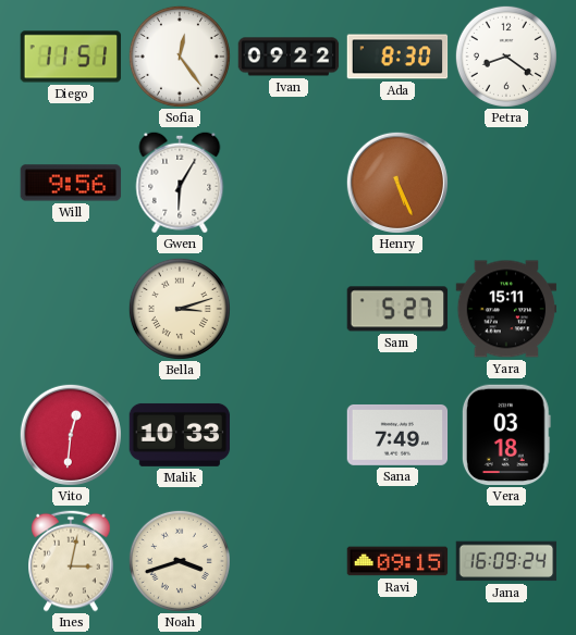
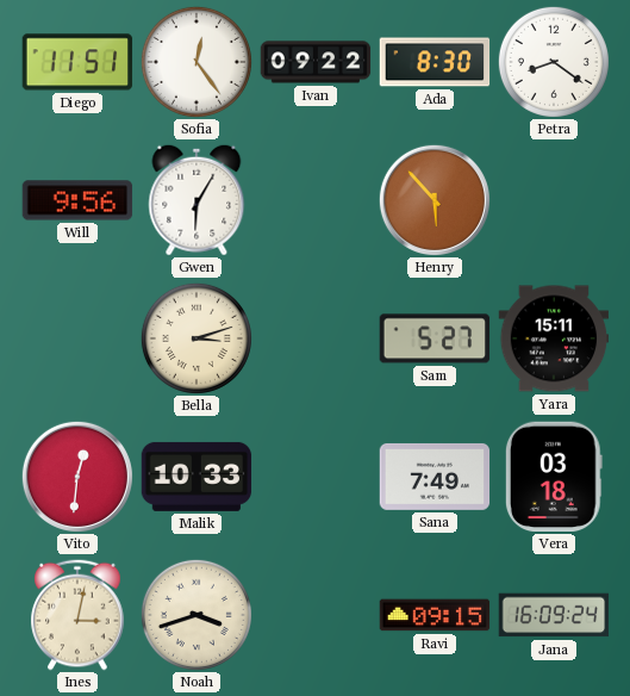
Henry: 5:26 -> 5:53
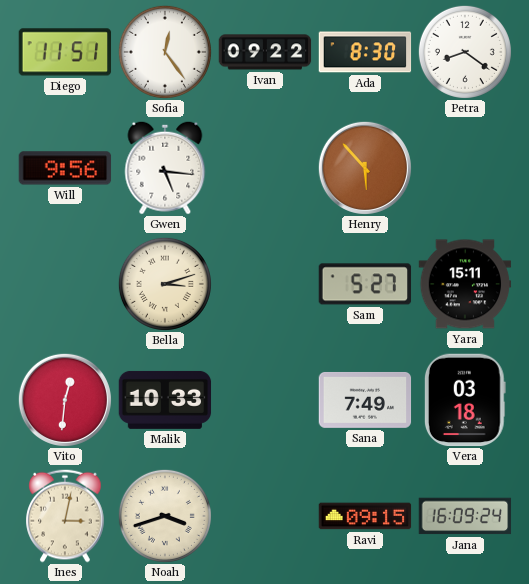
Gwen: 6:05 -> 5:16
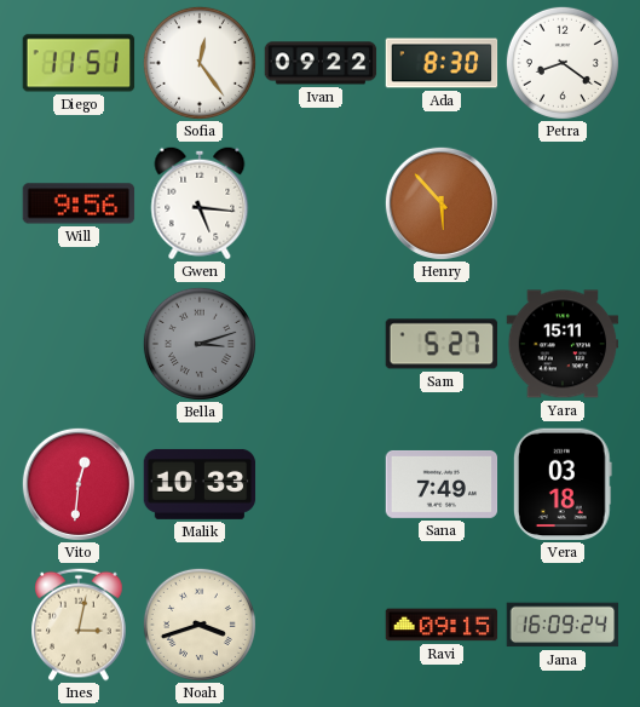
Bella dial: cream -> grey
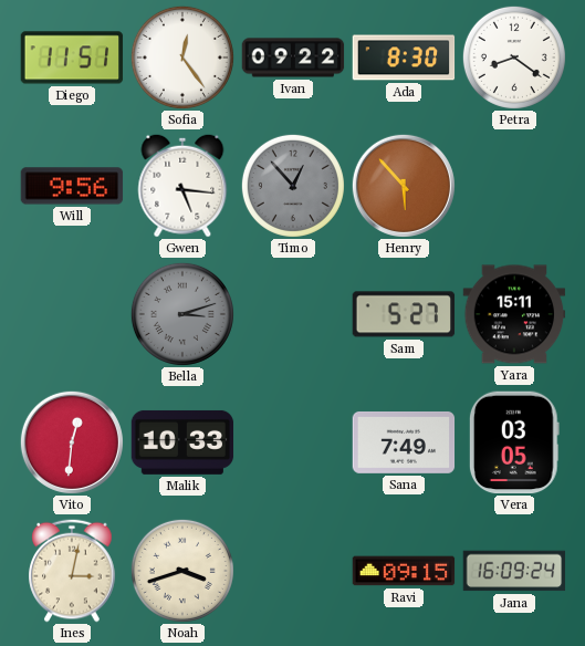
Timo: none -> 12:53
Vera: 03:18 -> 03:05
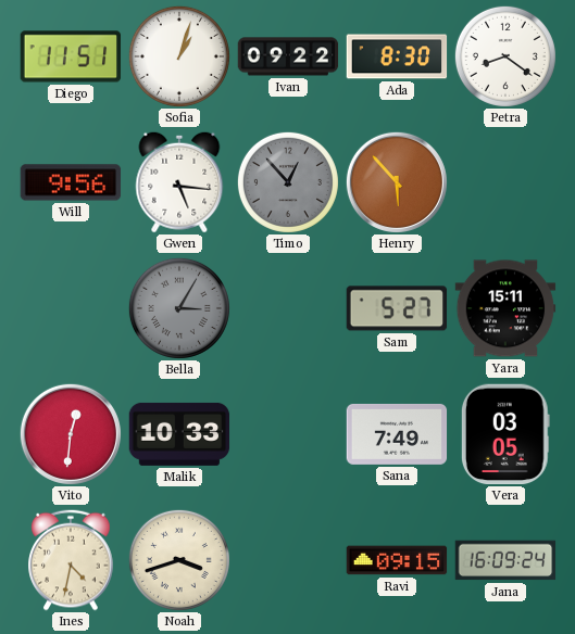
Sofia: 12:24 -> 1:03
Bella: 3:12 -> 3:05
Ines: 3:02 -> 4:32
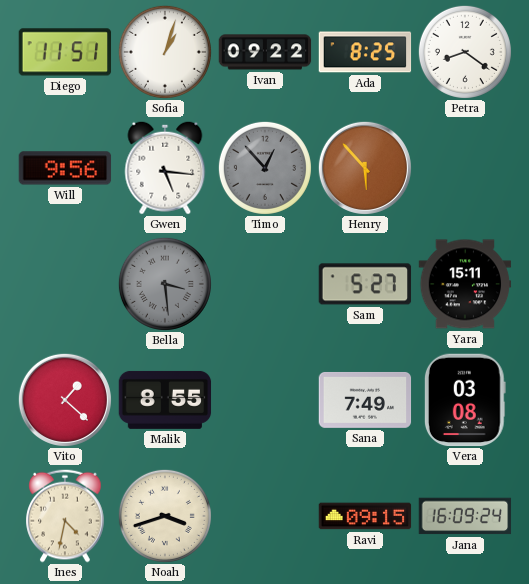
Ada: 8:30 -> 8:25
Bella: 3:05 -> 3:29
Vito: 12:31 -> 1:22
Malik: 10:33 -> 8:55
Vera: 03:05 -> 03:08
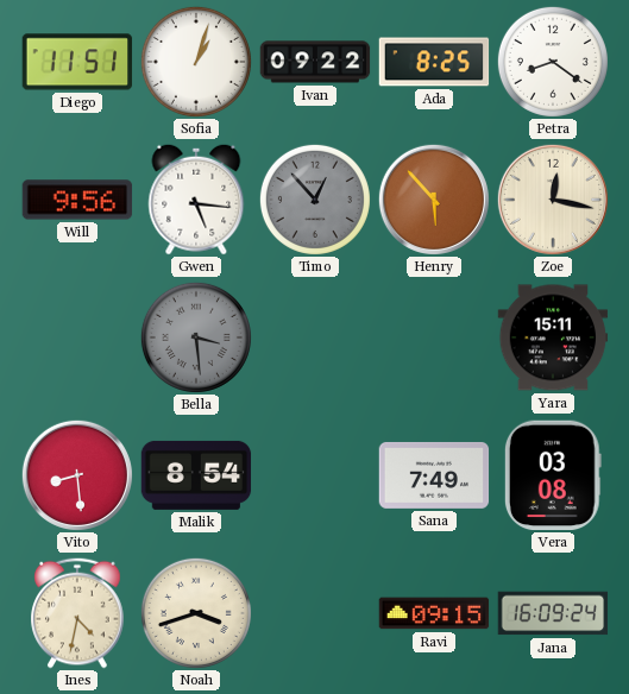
Zoe: none -> 12:17
Sam: 5:27 -> none
Vito: 1:22 -> 8:29
Malik: 8:55 -> 8:54
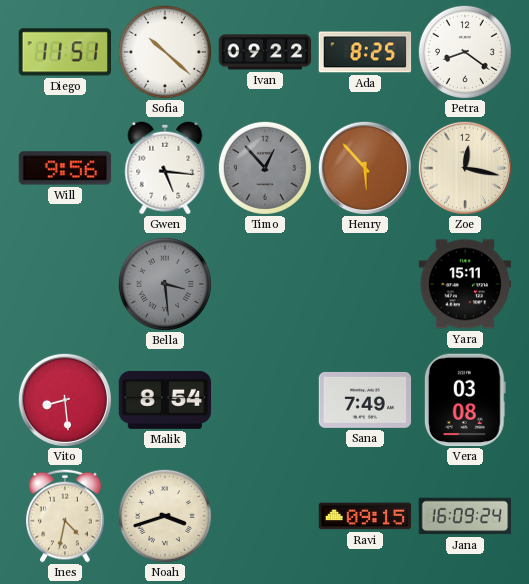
Sofia: 1:03 -> 10:22
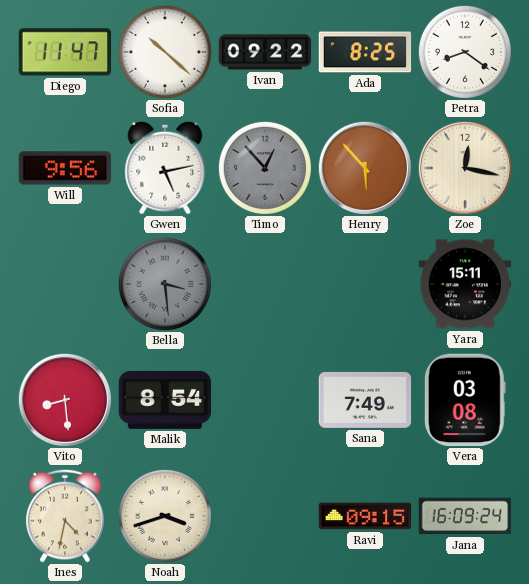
Diego: 11:51 -> 11:47
Gwen: 5:16 -> 5:13
